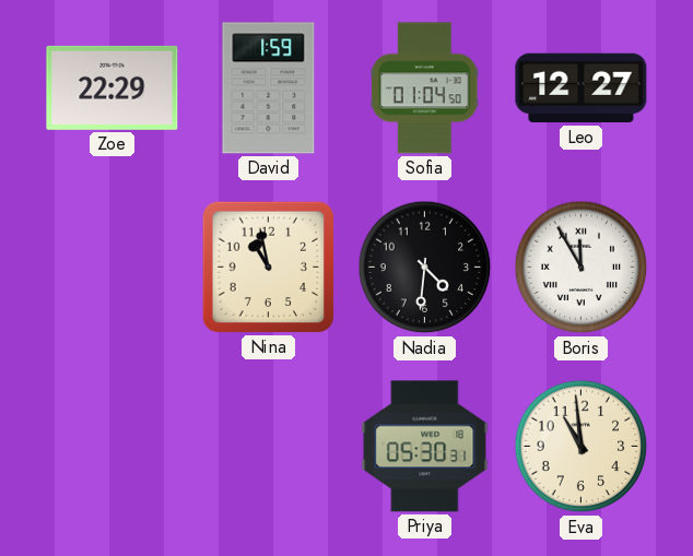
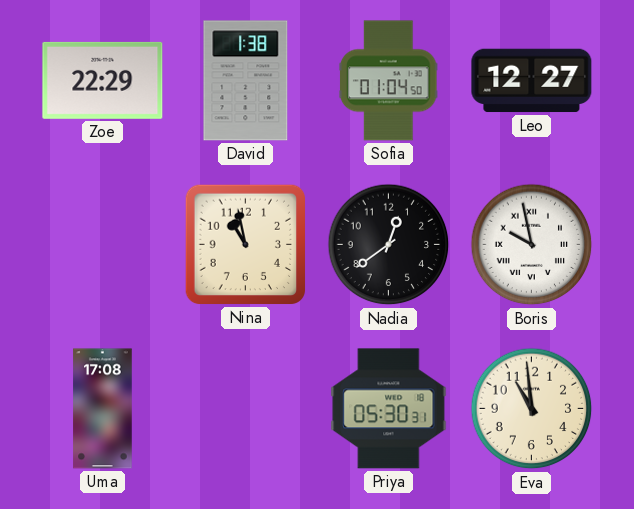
David: 1:59 -> 1:38
Nadia: 4:31 -> 12:39
Boris: 11:55 -> 9:58
Uma: none -> 17:08
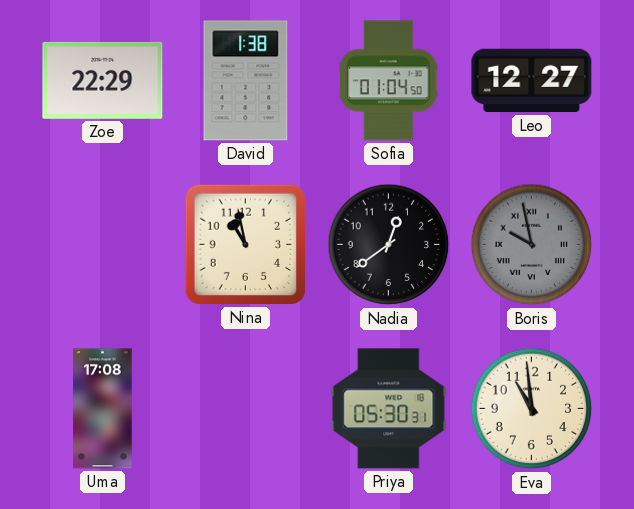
Boris dial: white -> grey
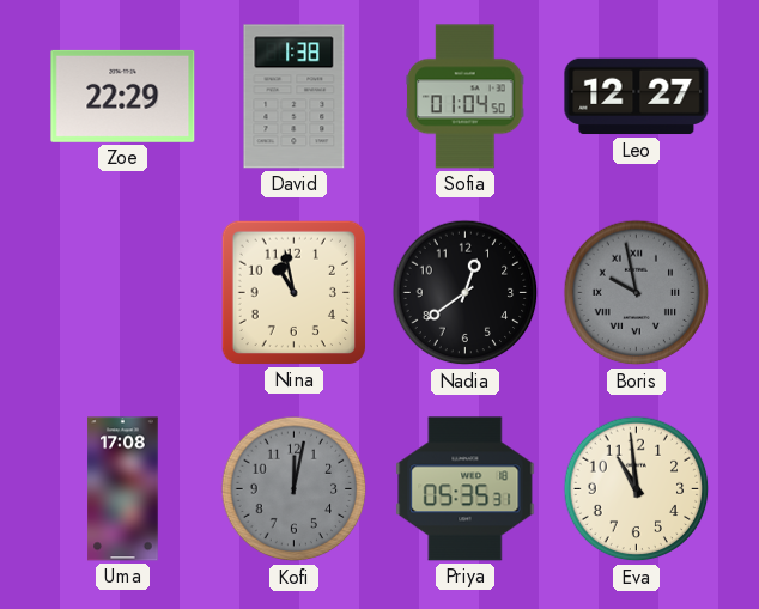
Kofi: none -> 12:02
Priya: 05:30 -> 05:35
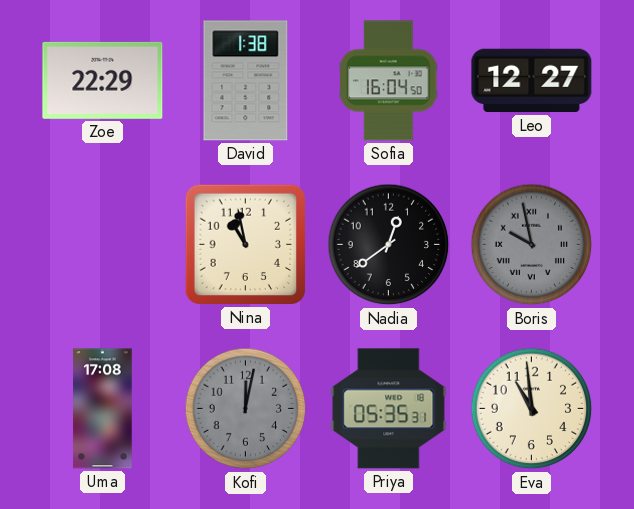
Sofia: 01:04 -> 16:04
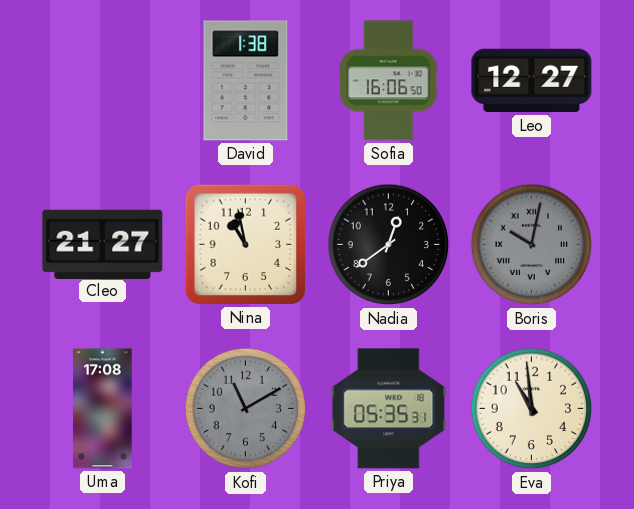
Zoe: 22:29 -> none
Sofia: 16:04 -> 16:06
Cleo: none -> 21:27
Boris: 9:58 -> 10:02
Kofi: 12:02 -> 11:10
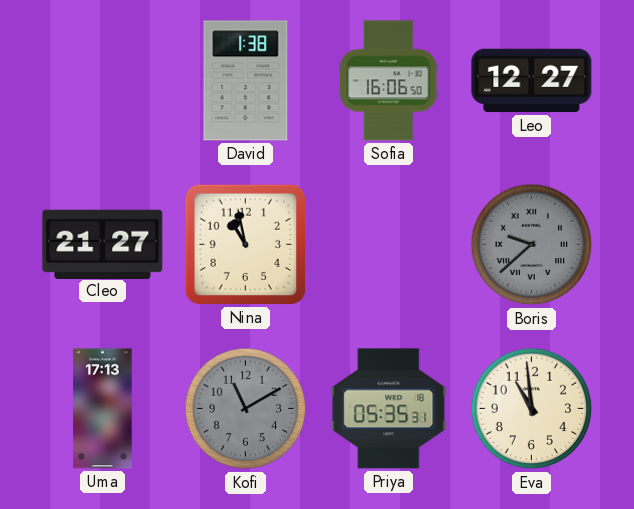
Nadia: 12:39 -> none
Boris: 10:02 -> 9:38
Uma: 17:08 -> 17:13
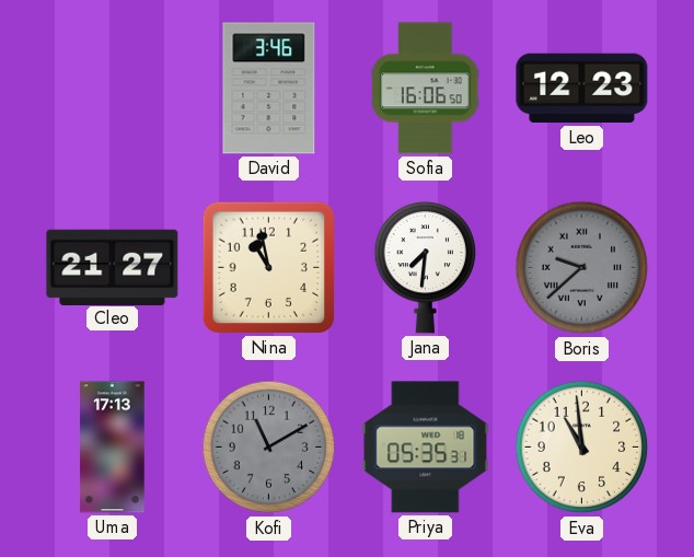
David: 1:38 -> 3:46
Leo: 12:27 -> 12:23
Jana: none -> 7:31
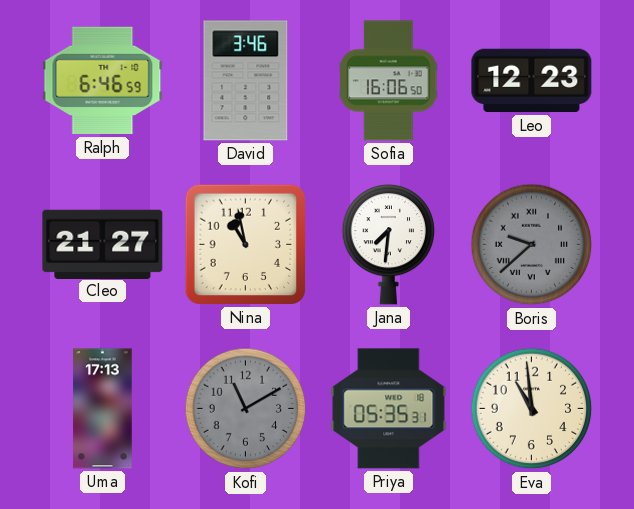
Ralph: none -> 6:46
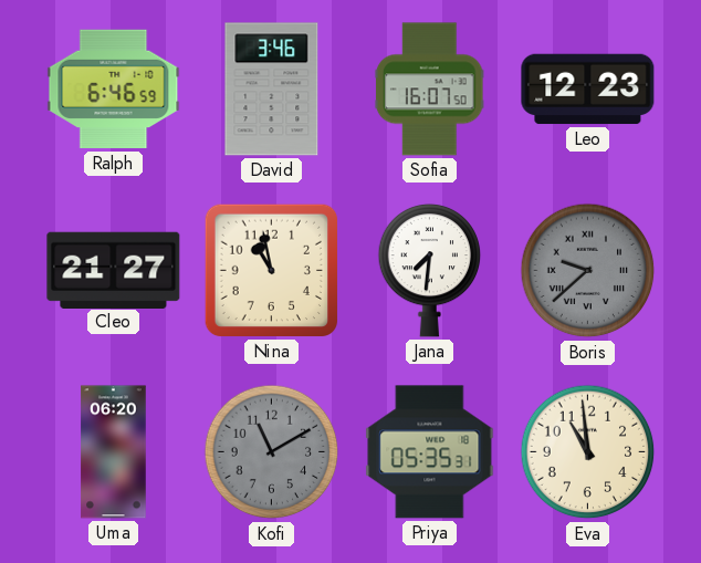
Sofia: 16:06 -> 16:07
Uma: 17:13 -> 06:20
